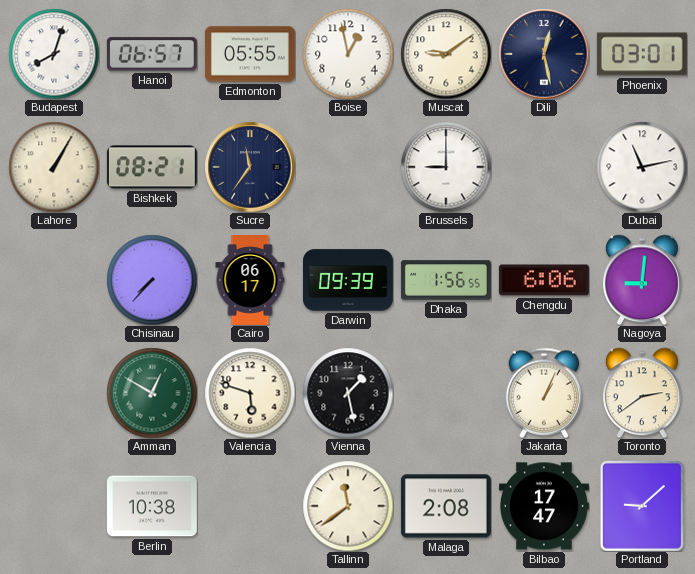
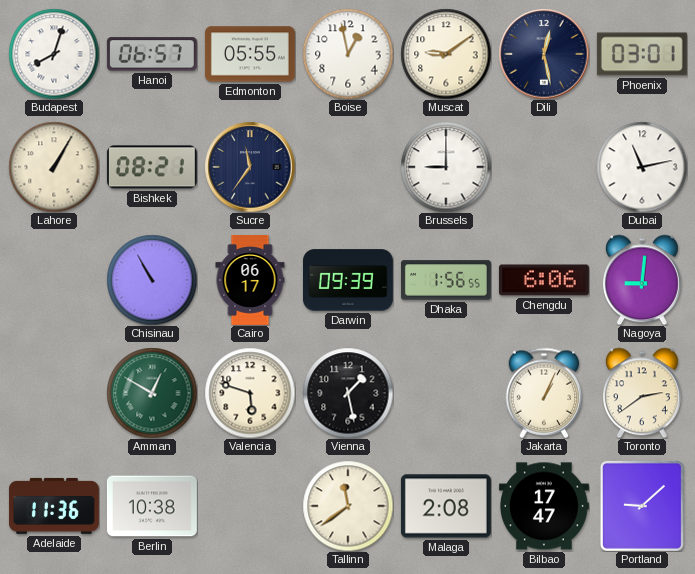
Chisinau: 7:37 -> 10:55
Adelaide: none -> 11:36
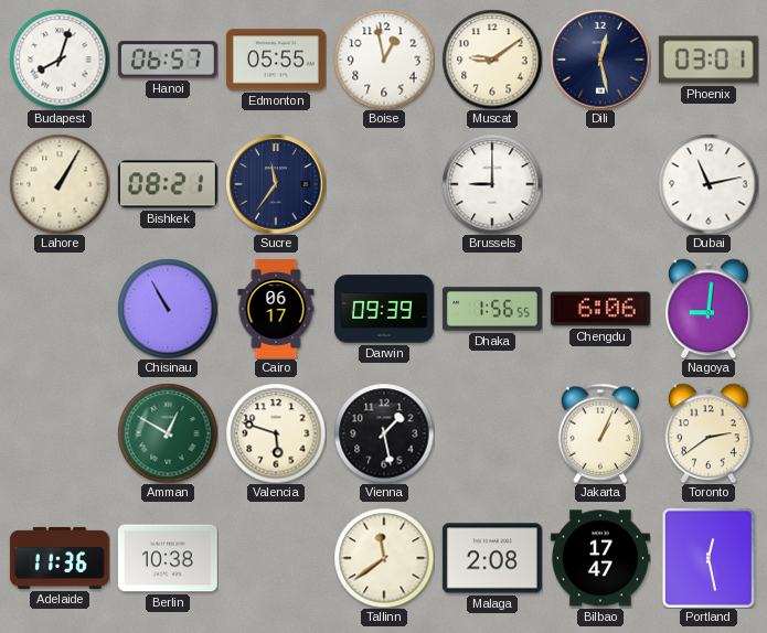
Portland: 9:08 -> 12:28
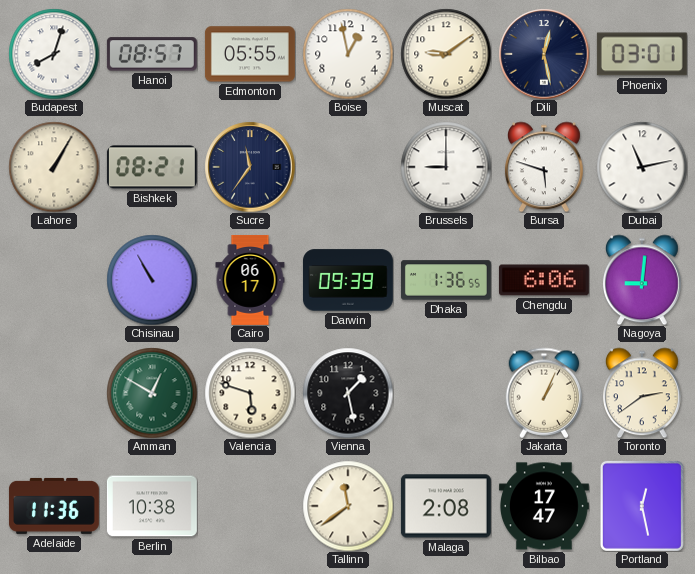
Hanoi: 06:57 -> 08:57
Bursa: none -> 5:48
Dhaka: 1:56 -> 1:36
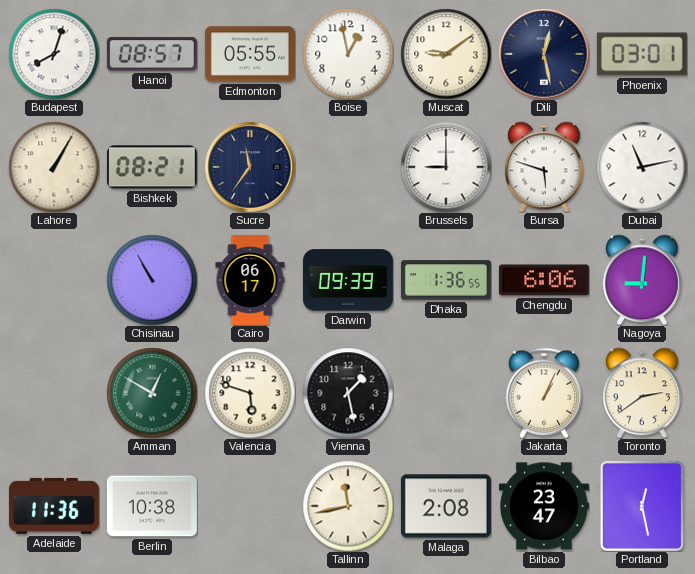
Tallinn: 11:39 -> 11:43
Bilbao: 17:47 -> 23:47
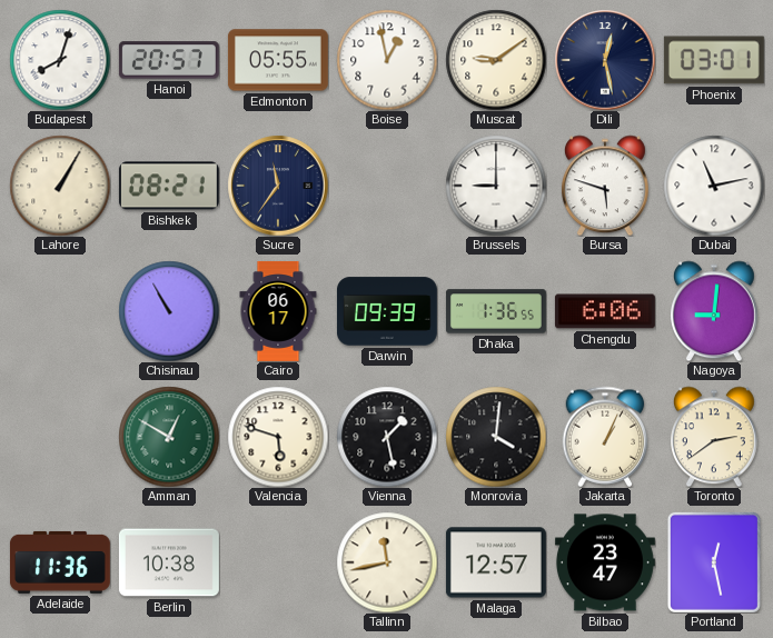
Hanoi: 08:57 -> 20:57
Monrovia: none -> 4:01
Malaga: 2:08 -> 12:57
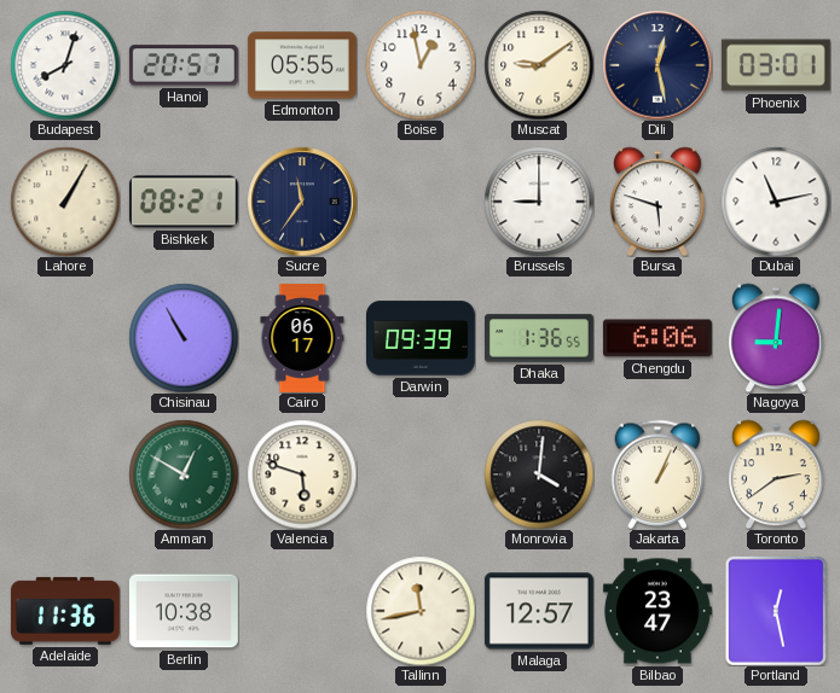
Vienna: 1:28 -> none
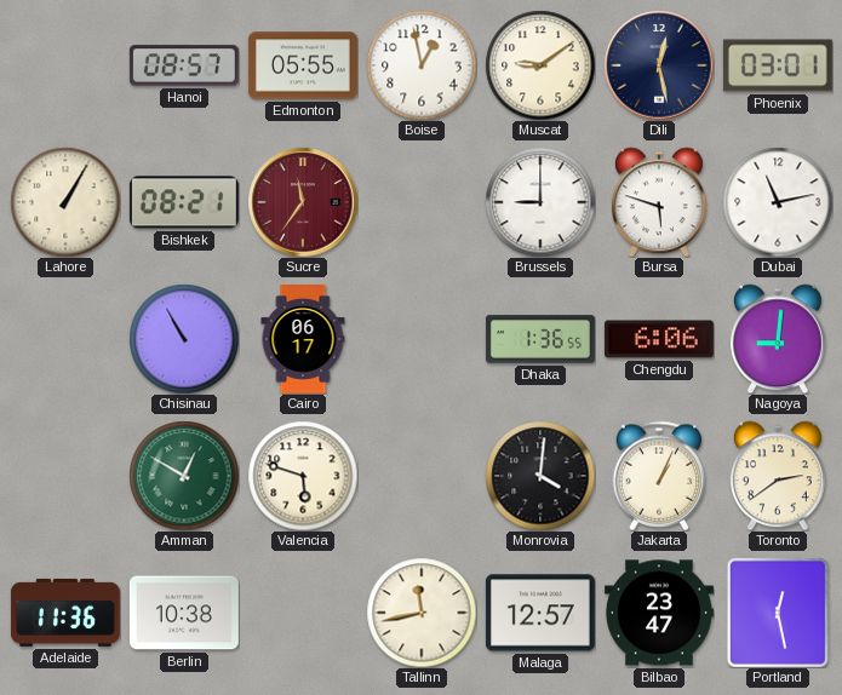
Budapest: 8:03 -> none
Hanoi: 20:57 -> 08:57
Sucre dial: navy -> burgundy
Darwin: 09:39 -> none
